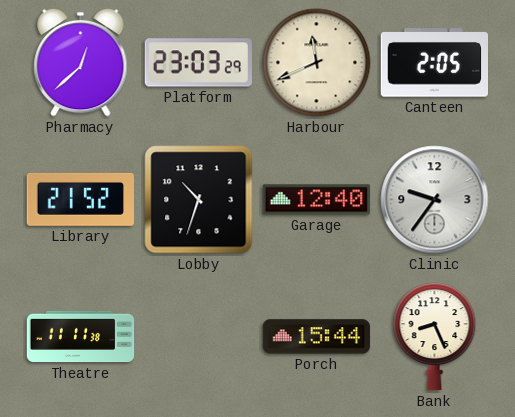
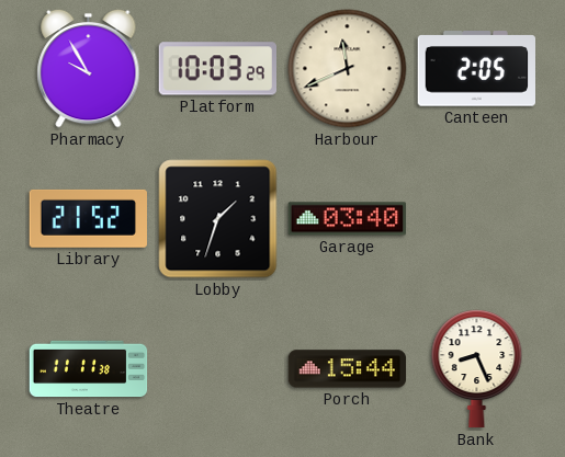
Pharmacy: 12:38 -> 9:55
Platform: 23:03 -> 10:03
Lobby: 10:33 -> 1:33
Garage: 12:40 -> 03:40
Clinic: 9:36 -> none
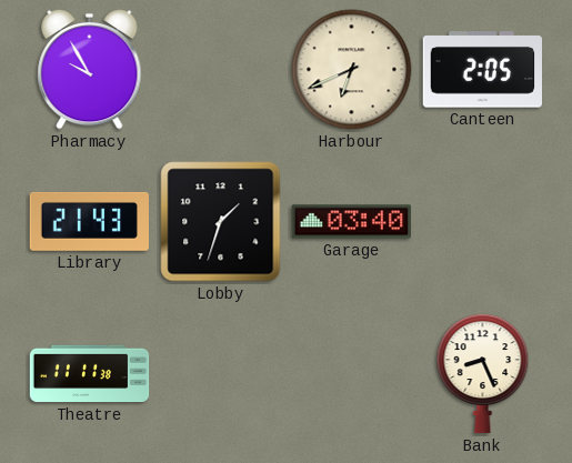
Platform: 10:03 -> none
Harbour: 11:41 -> 6:41
Library: 21:52 -> 21:43
Porch: 15:44 -> none
